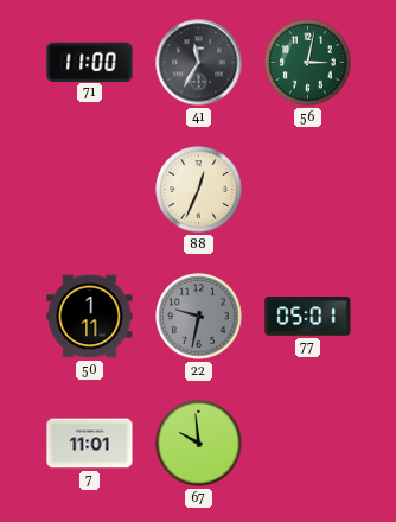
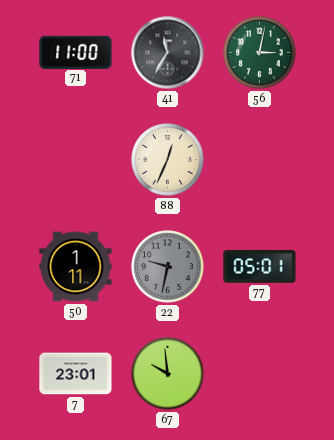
7: 11:01 -> 23:01
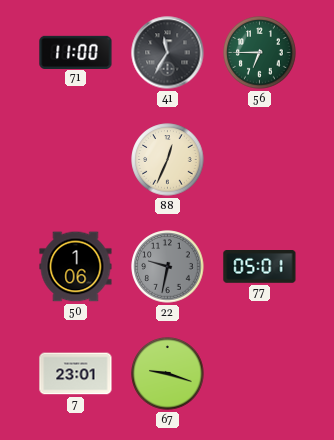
56: 3:02 -> 6:45
50: 1:11 -> 1:06
67: 9:59 -> 9:18
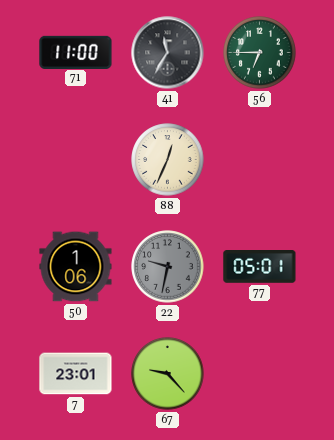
67: 9:18 -> 9:23
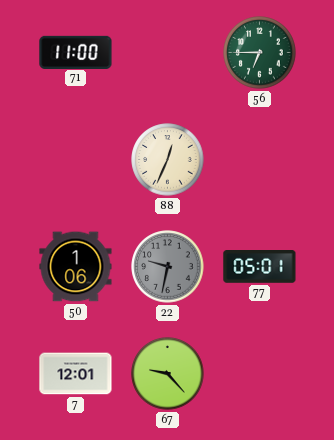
41: 11:35 -> none
7: 23:01 -> 12:01
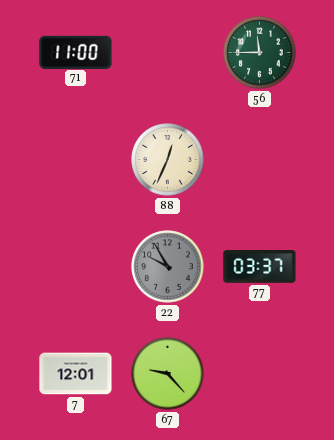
56: 6:45 -> 11:45
50: 1:06 -> none
22: 9:32 -> 9:55
77: 05:01 -> 03:37
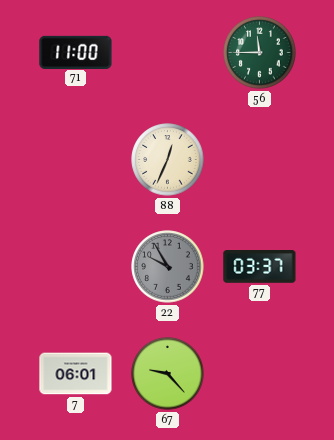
7: 12:01 -> 06:01
